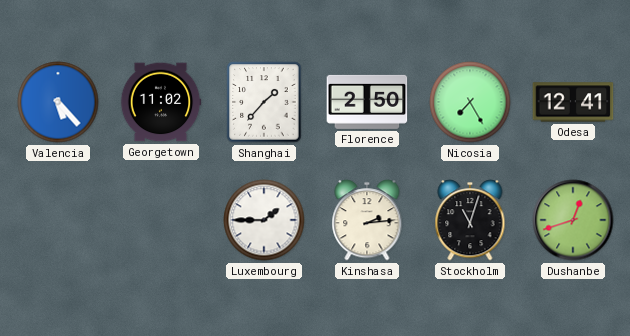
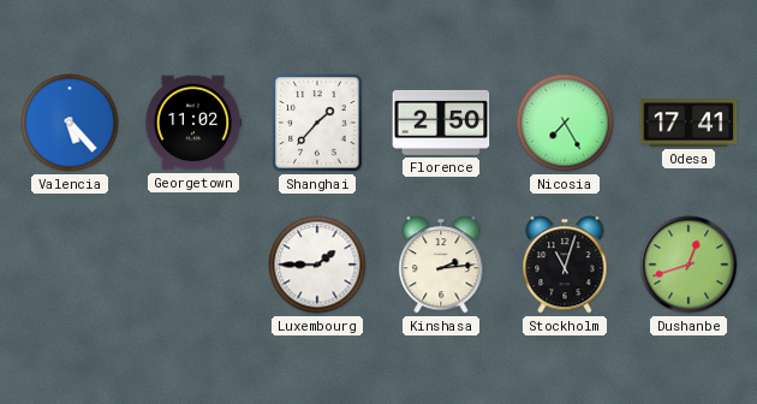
Odesa: 12:41 -> 17:41
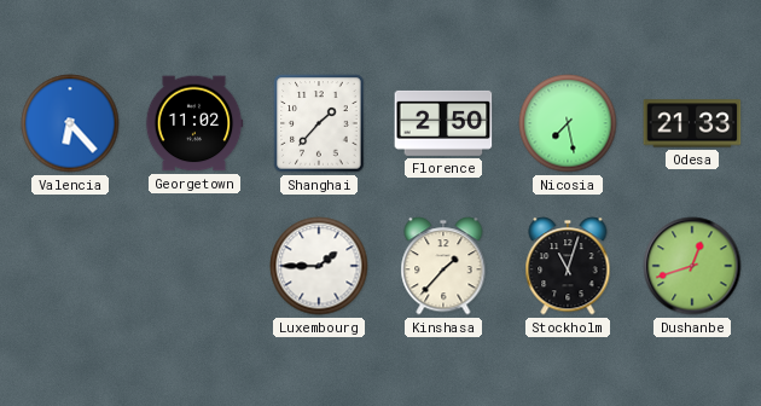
Valencia: 5:23 -> 6:23
Nicosia: 7:25 -> 7:28
Odesa: 17:41 -> 21:33
Kinshasa: 2:14 -> 1:37
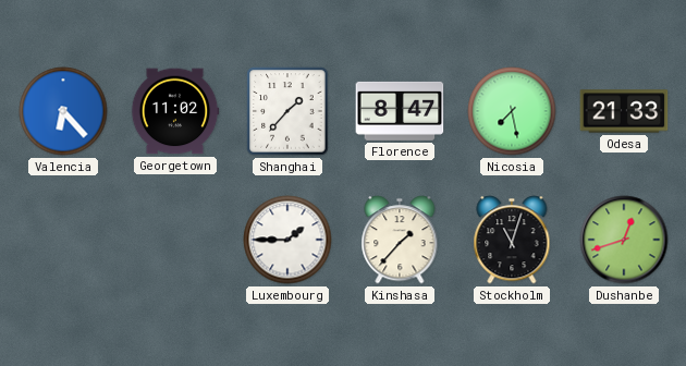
Florence: 2:50 -> 8:47
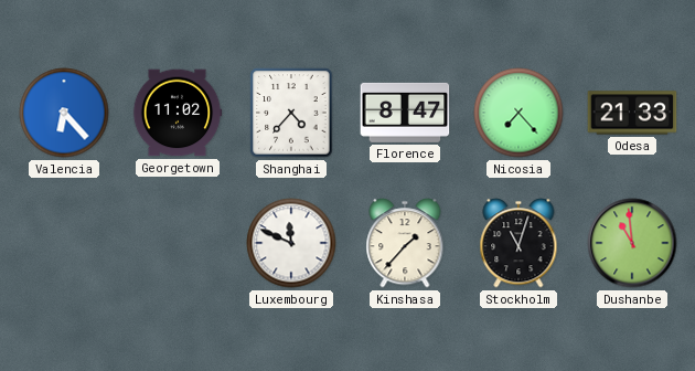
Shanghai: 1:37 -> 4:37
Nicosia: 7:28 -> 7:23
Luxembourg: 1:45 -> 11:49
Dushanbe: 12:42 -> 10:59
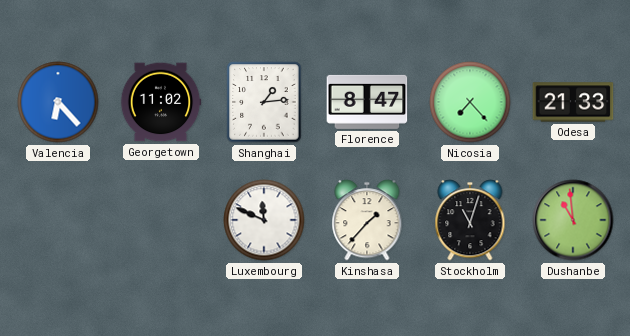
Shanghai: 4:37 -> 1:14
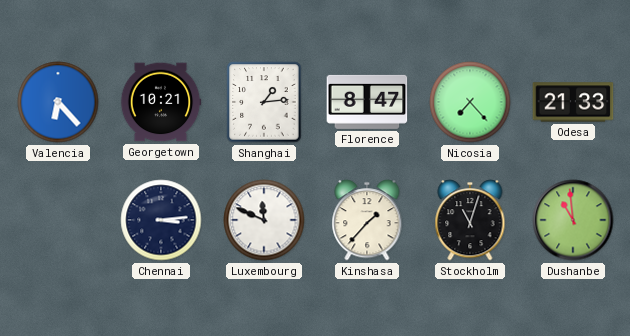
Georgetown: 11:02 -> 10:21
Chennai: none -> 3:14
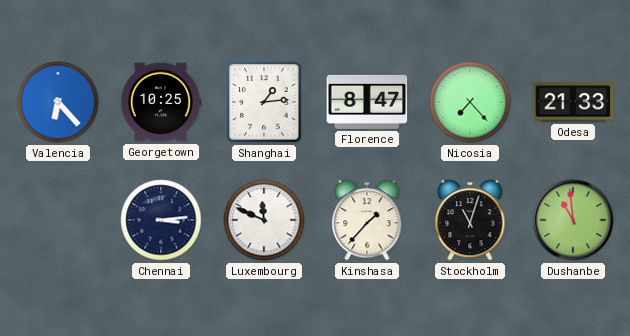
Georgetown: 10:21 -> 10:25
